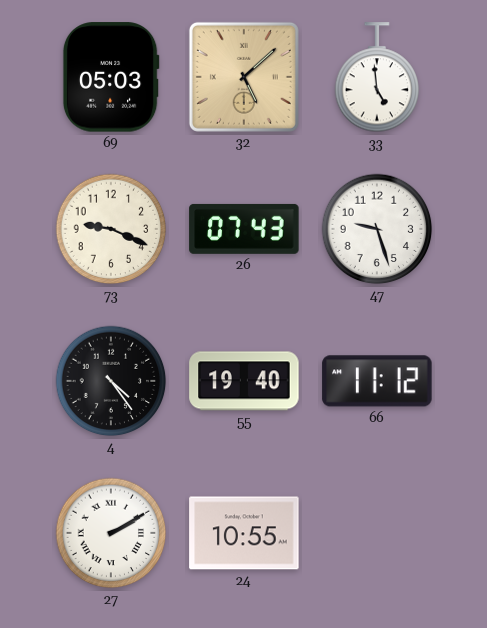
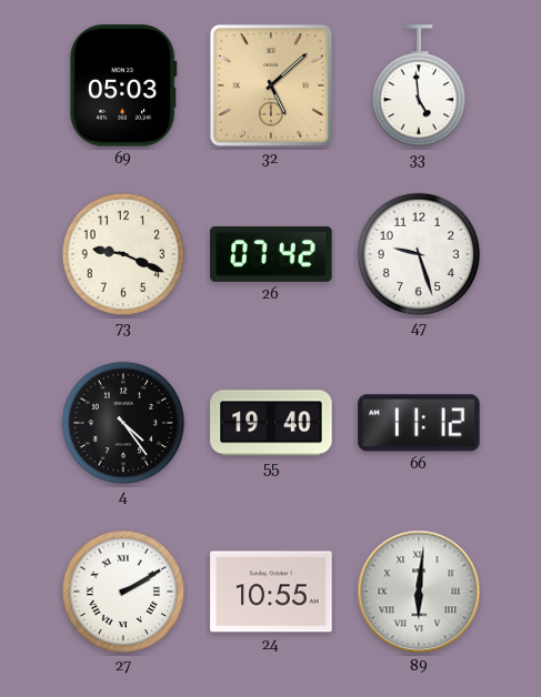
26: 07:43 -> 07:42
89: none -> 6:01
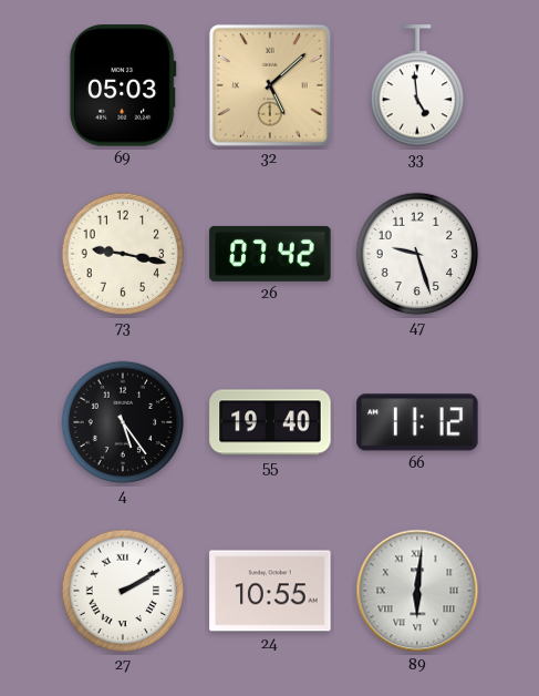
73: 9:19 -> 9:17
4: 4:24 -> 5:24
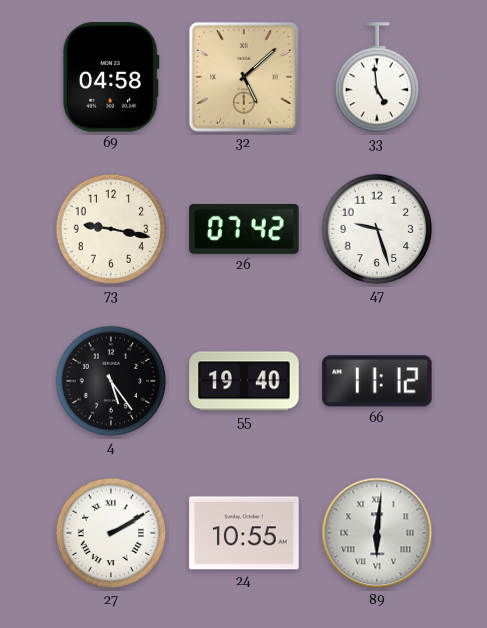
69: 05:03 -> 04:58
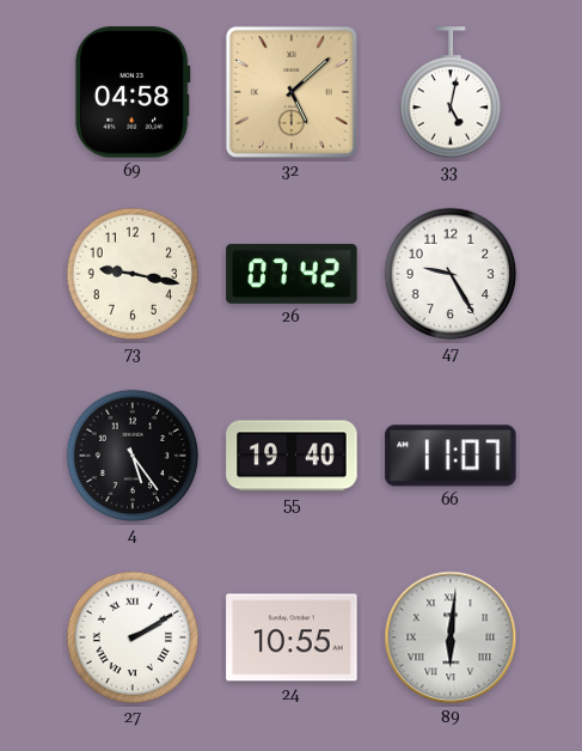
33: 4:59 -> 5:02
47: 9:27 -> 9:25
66: 11:12 -> 11:07
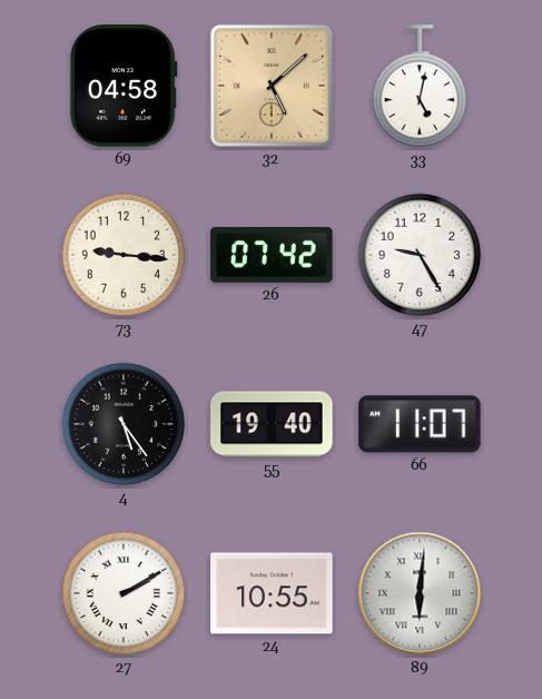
73: 9:17 -> 9:16
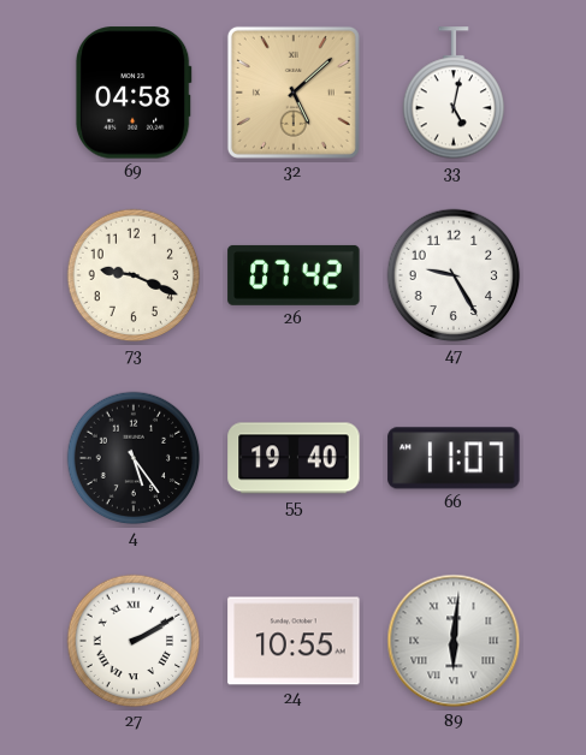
73: 9:16 -> 9:19
